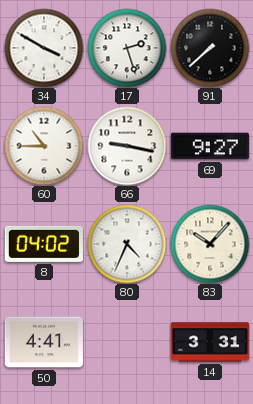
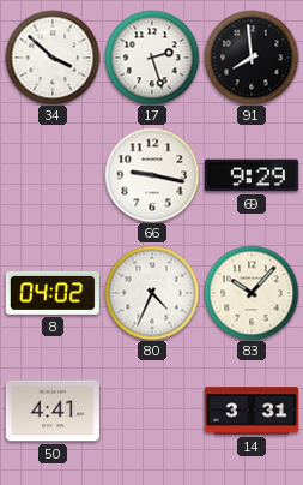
34: 3:50 -> 3:52
91: 7:38 -> 7:59
60: 10:45 -> none
69: 9:27 -> 9:29
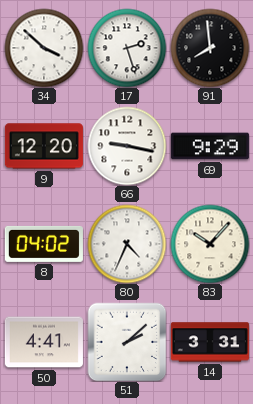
9: none -> 12:20
51: none -> 2:08
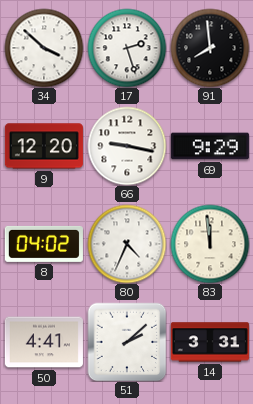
83: 10:07 -> 11:59
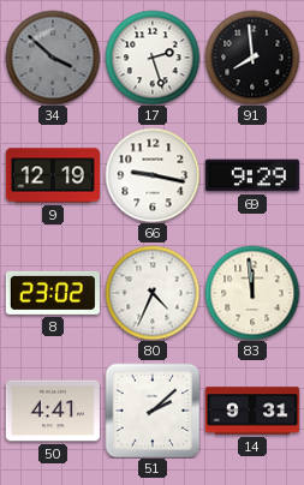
34 dial: white -> grey
9: 12:20 -> 12:19
8: 04:02 -> 23:02
14: 3:31 -> 9:31
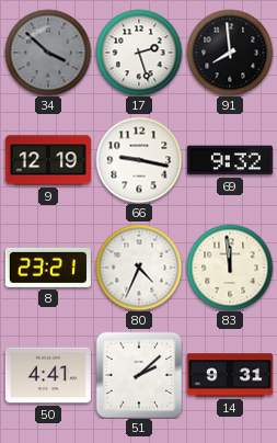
69: 9:29 -> 9:32
8: 23:02 -> 23:21
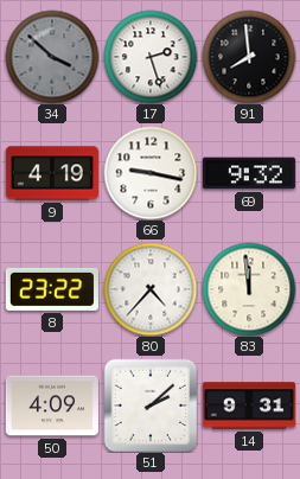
9: 12:19 -> 4:19
8: 23:21 -> 23:22
80: 4:34 -> 4:37
50: 4:41 -> 4:09
